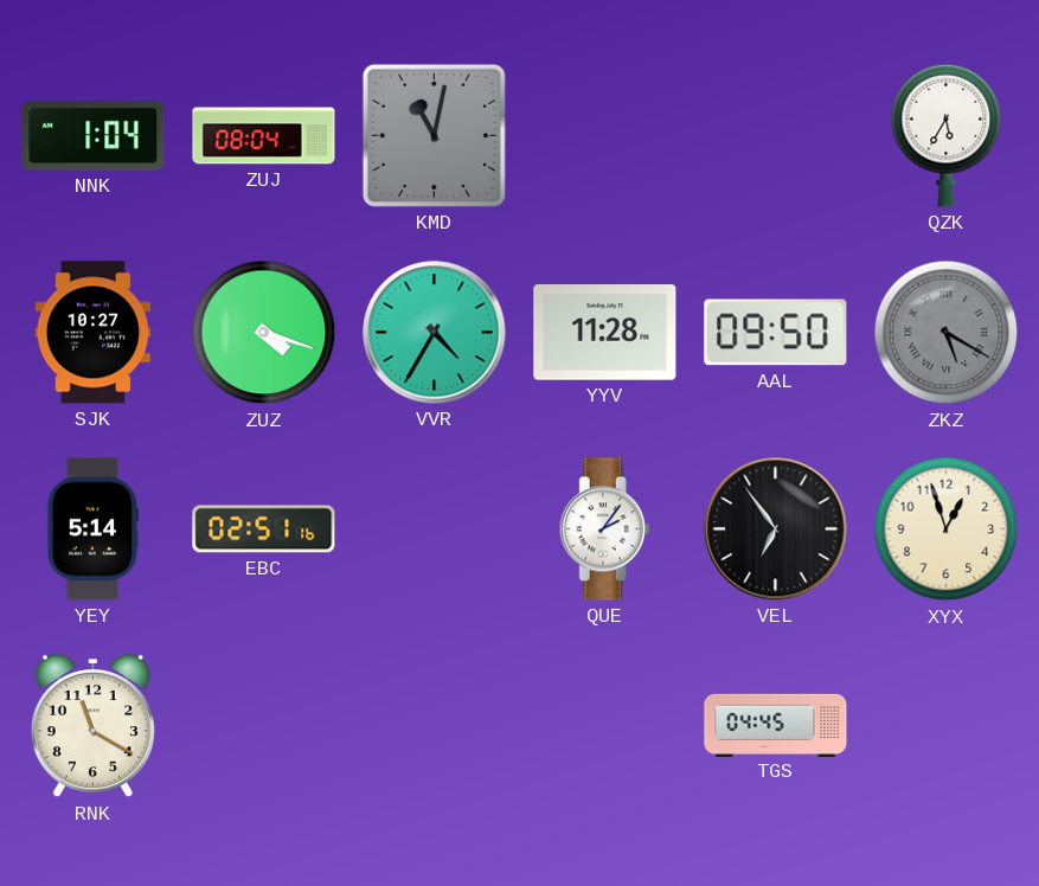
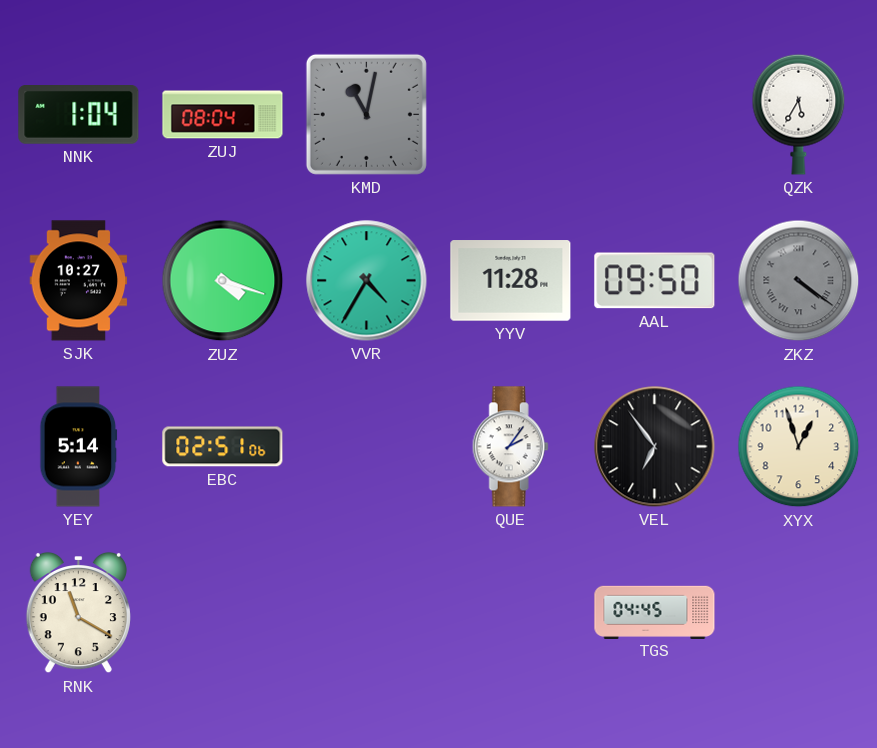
ZKZ: 5:20 -> 4:21
EBC: 02:51:16 -> 02:51:06
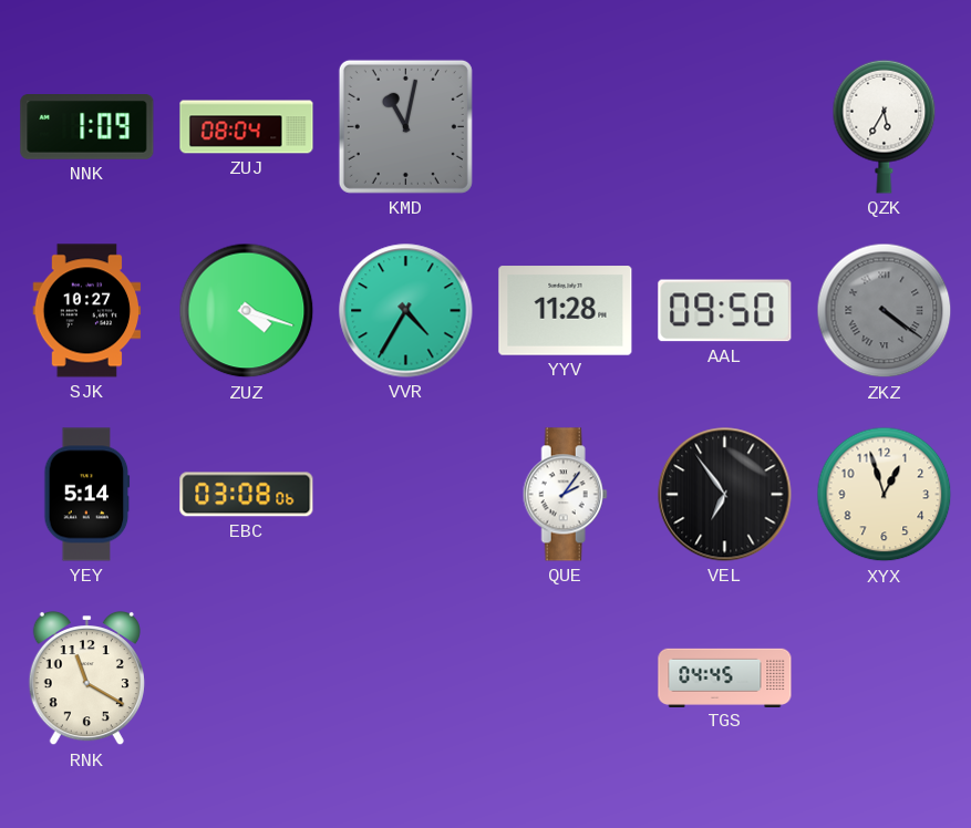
NNK: 1:04 -> 1:09
EBC: 02:51 -> 03:08
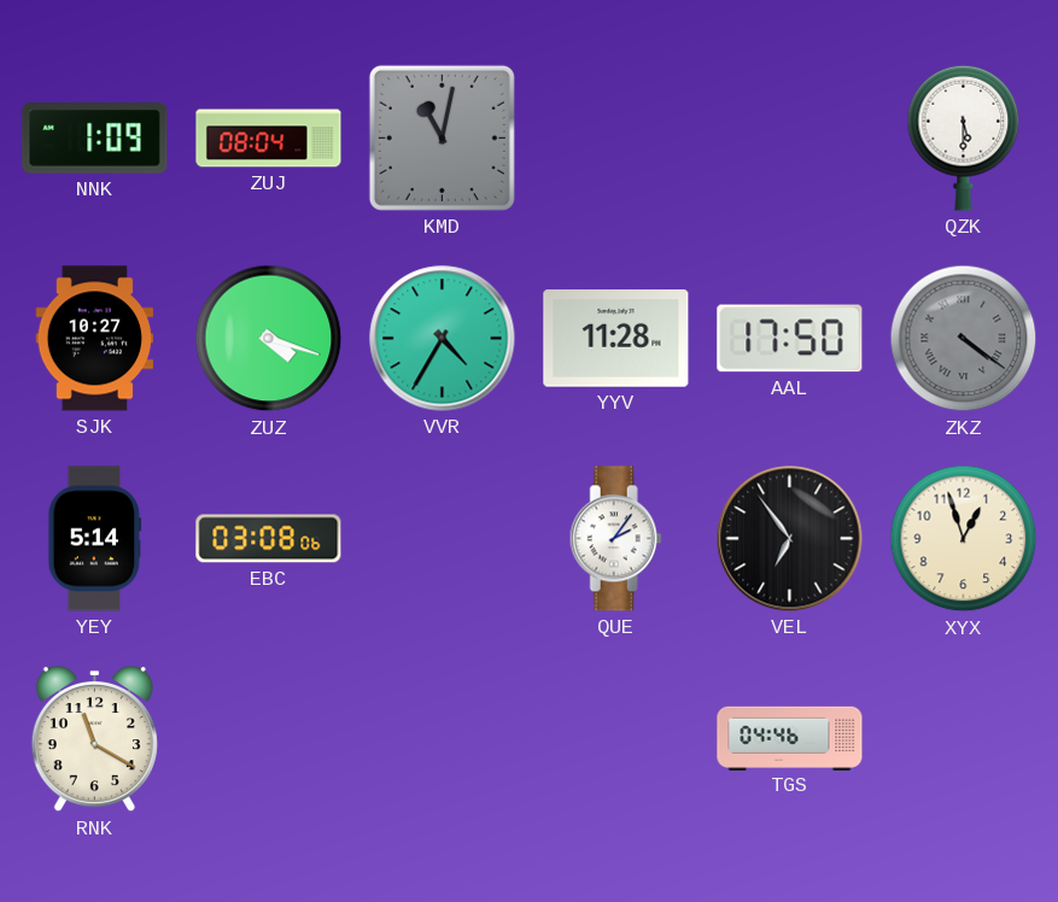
QZK: 5:35 -> 5:30
AAL: 09:50 -> 17:50
TGS: 04:45 -> 04:46
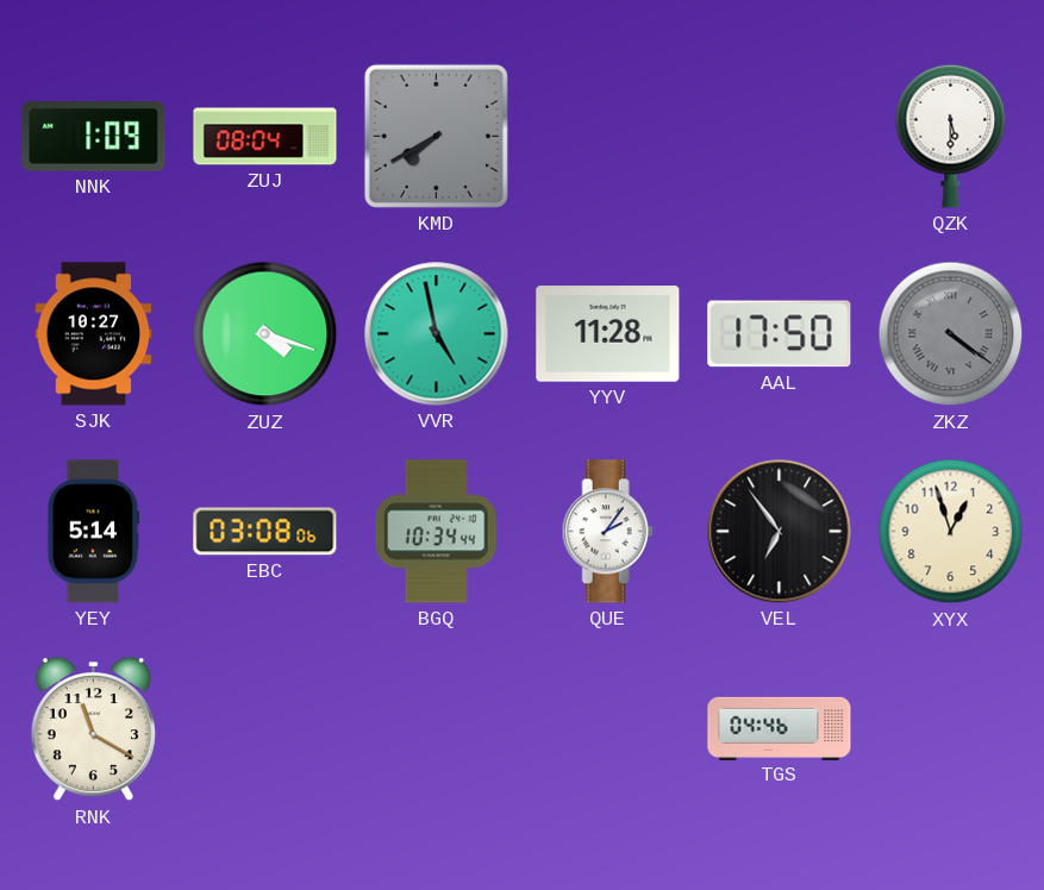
KMD: 11:02 -> 7:40
VVR: 4:35 -> 4:58
BGQ: none -> 10:34
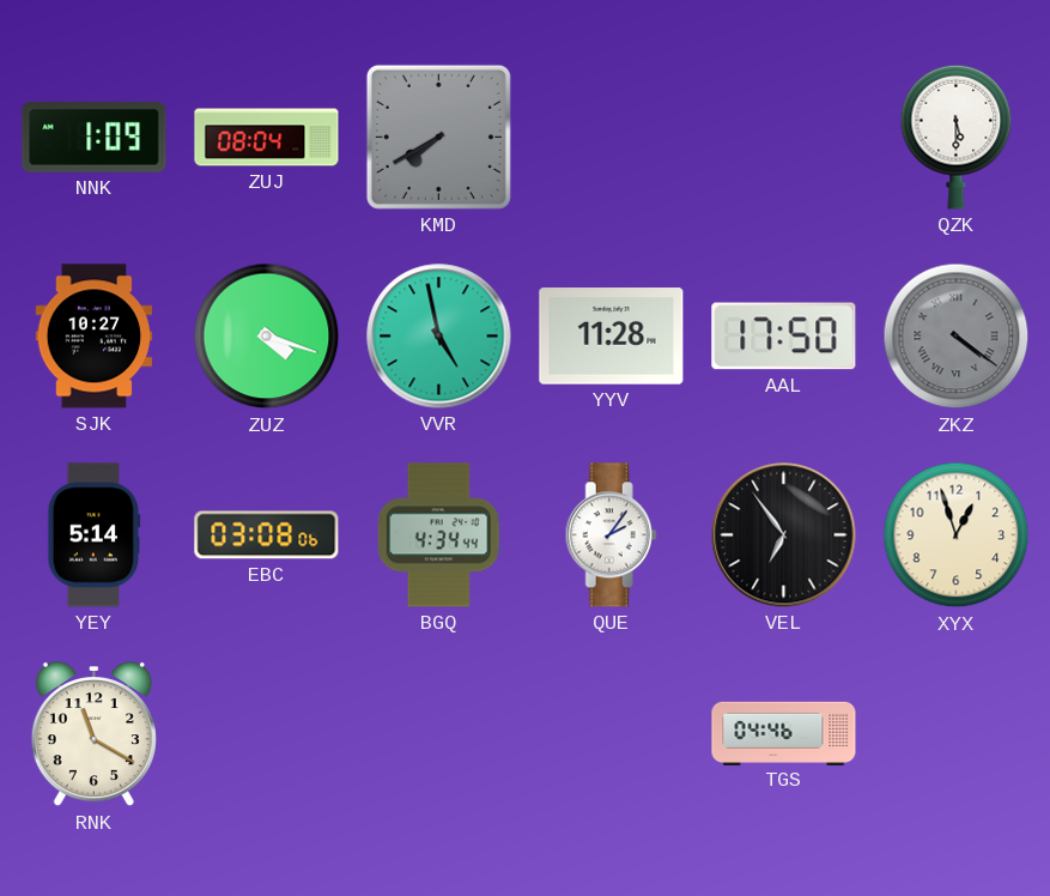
BGQ: 10:34 -> 4:34
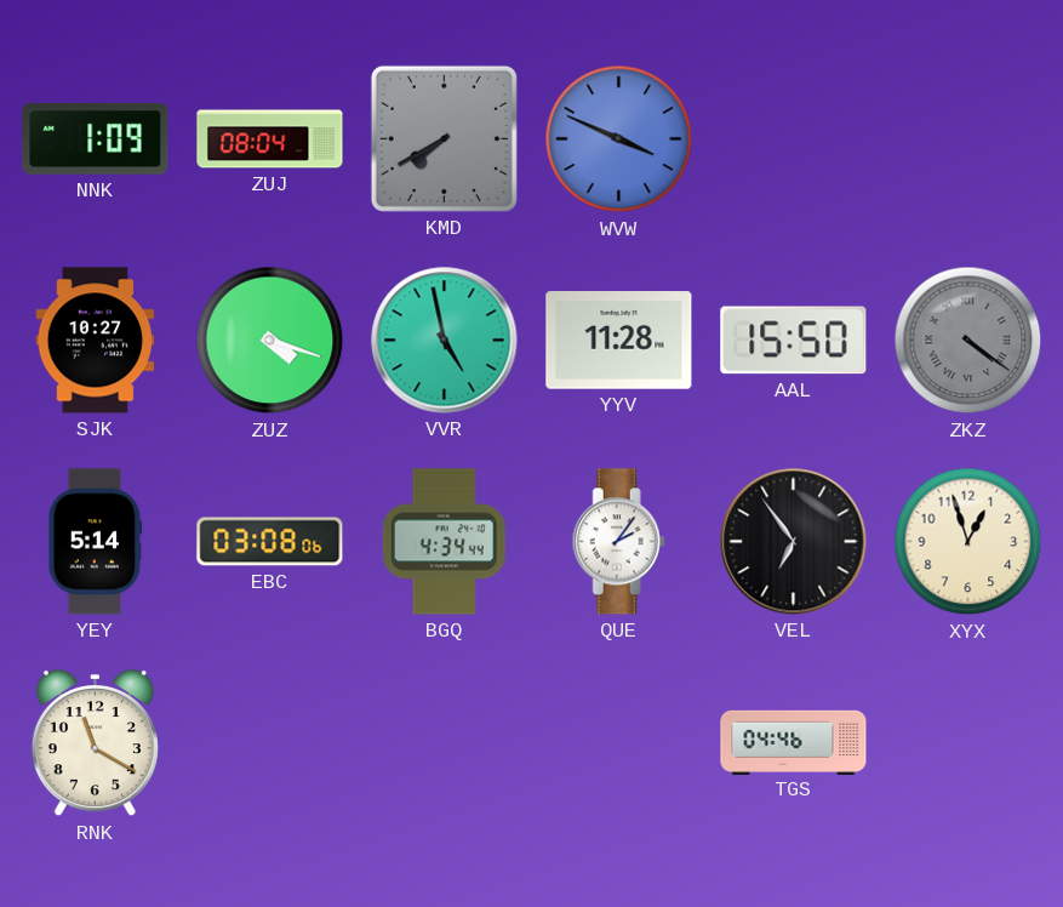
WVW: none -> 3:49
QZK: 5:30 -> none
AAL: 17:50 -> 15:50
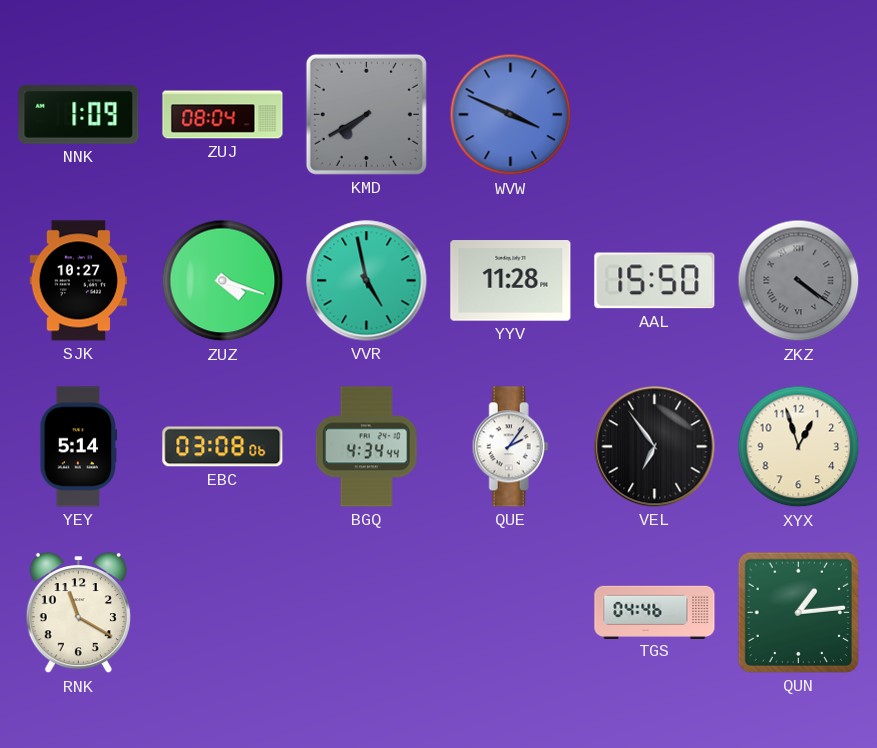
QUN: none -> 1:14
